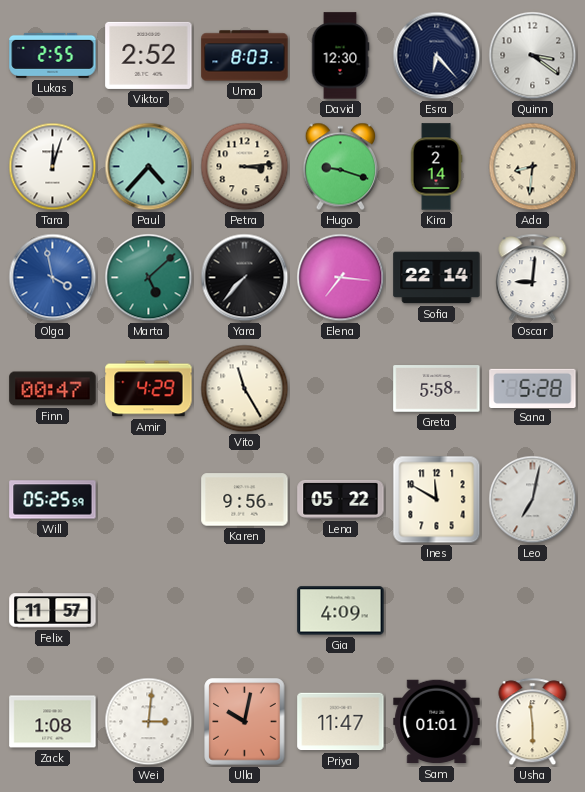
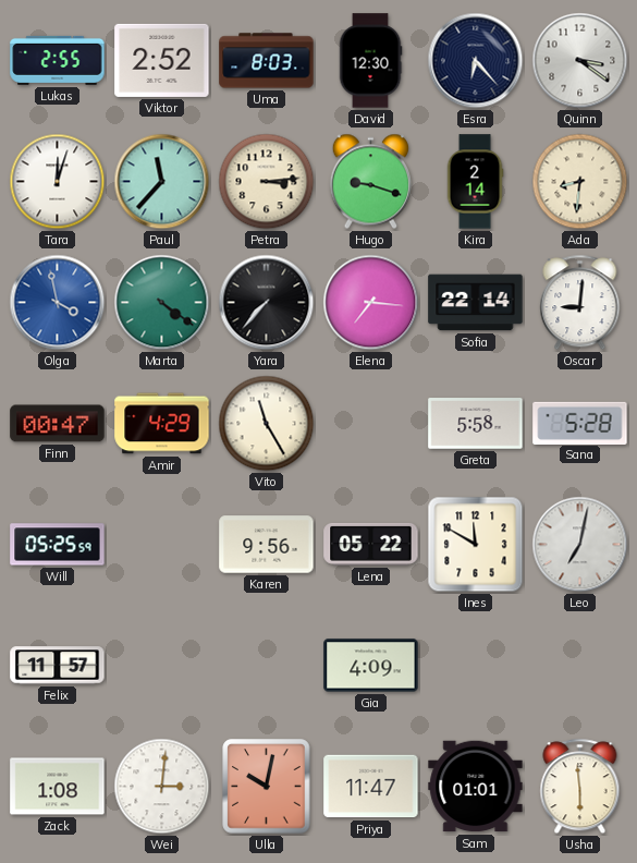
Paul: 4:37 -> 11:37
Marta: 5:08 -> 4:21
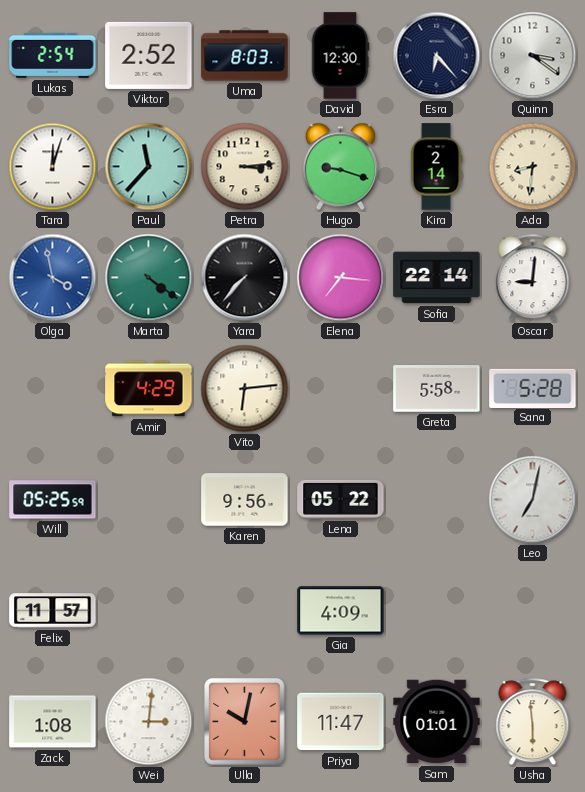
Lukas: 2:55 -> 2:54
Finn: 00:47 -> none
Vito: 11:25 -> 6:14
Ines: 11:50 -> none
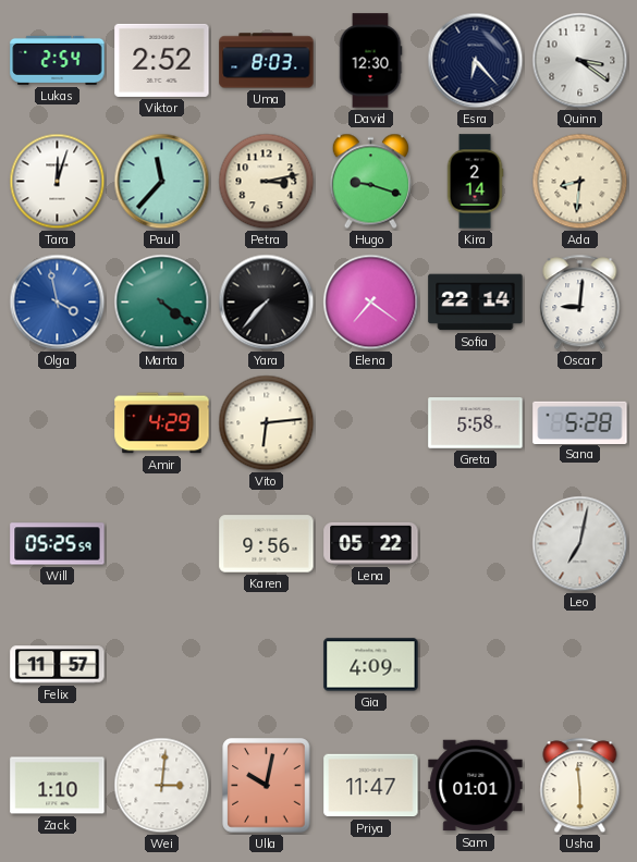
Petra: 3:14 -> 3:13
Elena: 7:16 -> 7:21
Zack: 1:08 -> 1:10
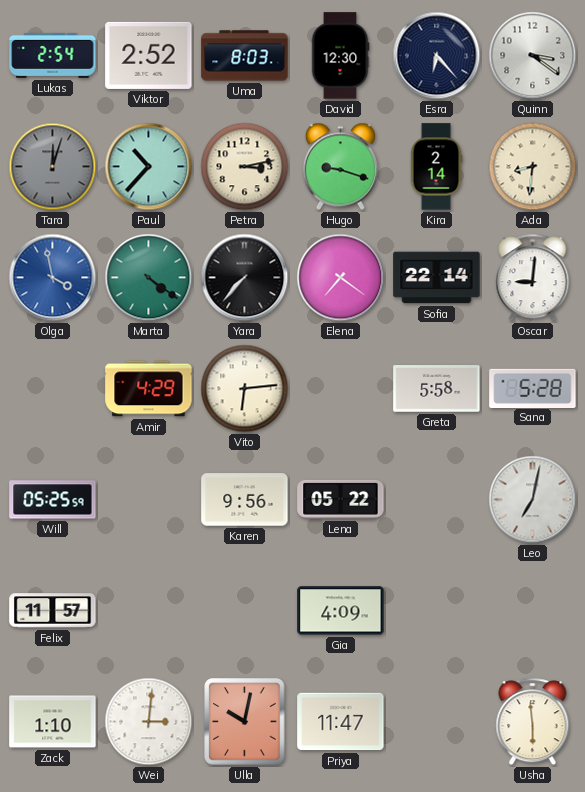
Tara dial: white -> grey
Paul: 11:37 -> 10:37
Sam: 01:01 -> none
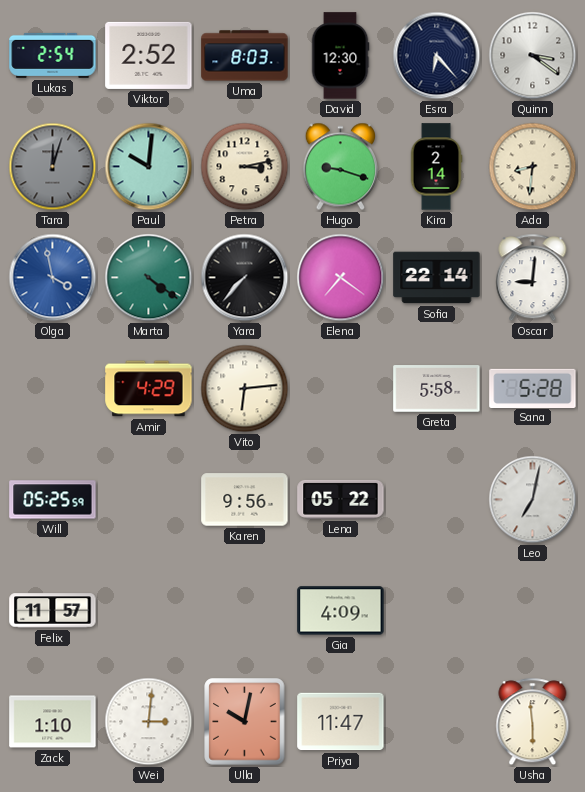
Paul: 10:37 -> 10:01
